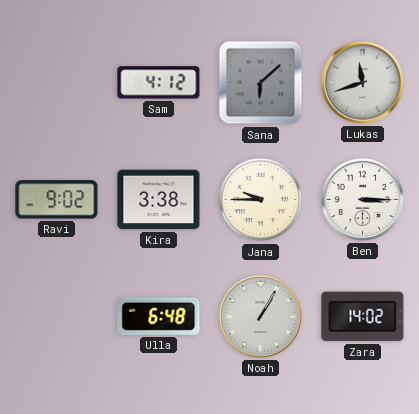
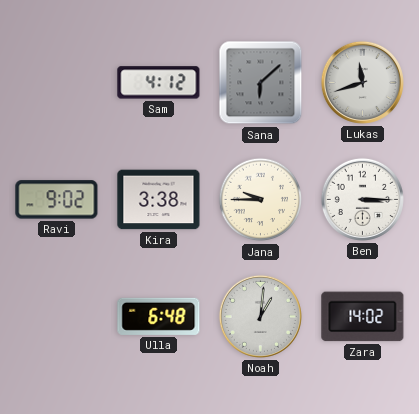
Noah: 1:05 -> 1:01
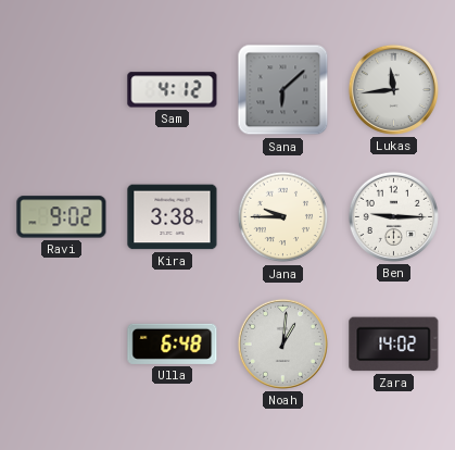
Lukas: 11:42 -> 11:44
Ben: 3:15 -> 9:15
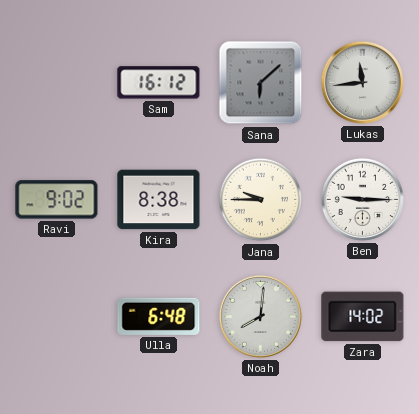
Sam: 4:12 -> 16:12
Kira: 3:38 -> 8:38
Noah: 1:01 -> 8:01
